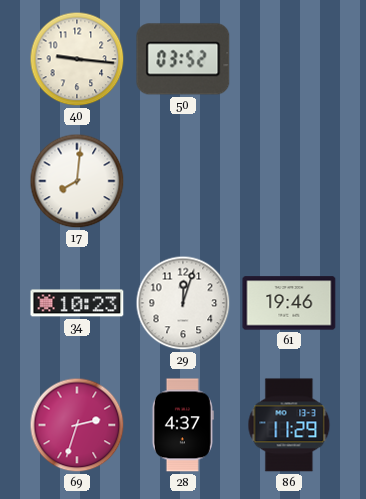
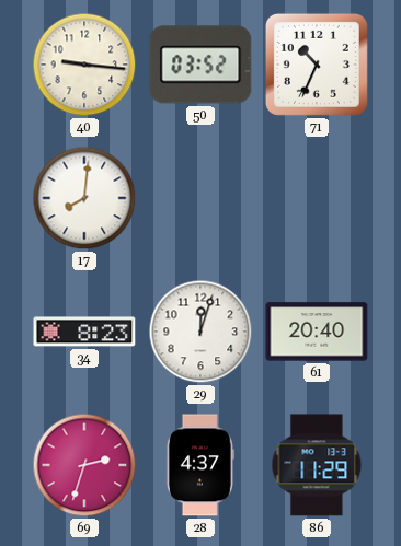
71: none -> 10:34
34: 10:23 -> 8:23
61: 19:46 -> 20:40
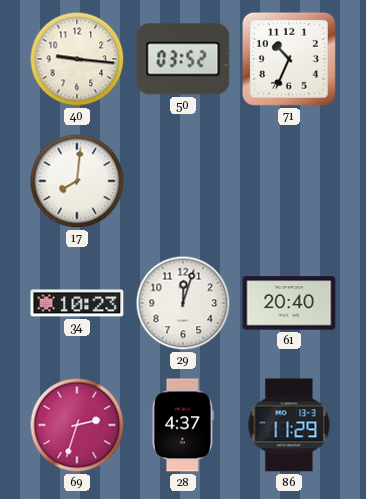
34: 8:23 -> 10:23
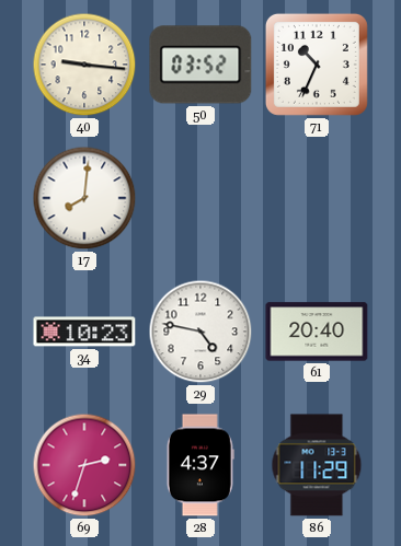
29: 12:03 -> 4:47
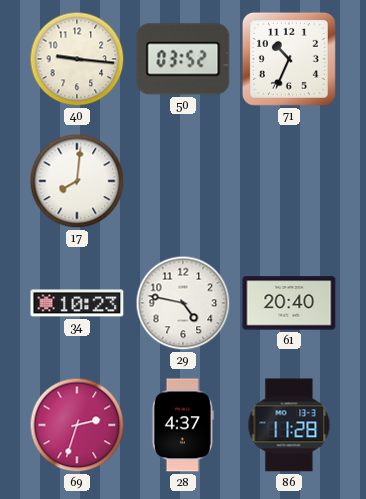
86: 11:29 -> 11:28
